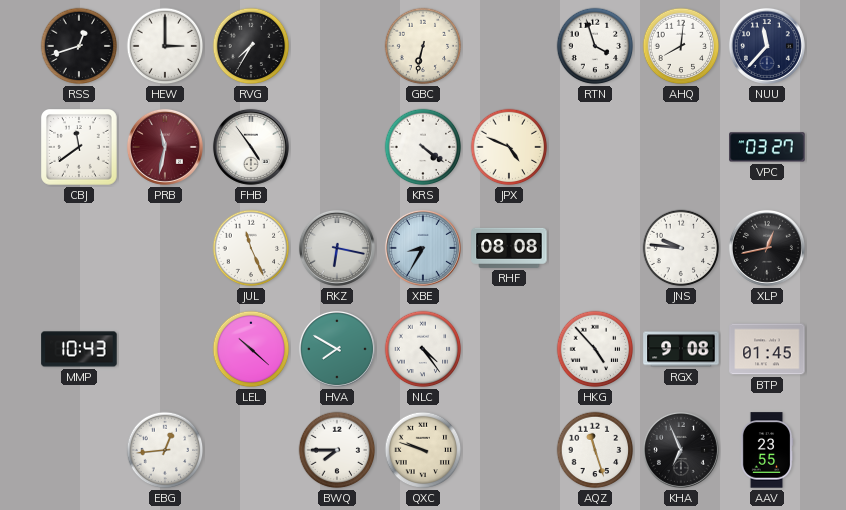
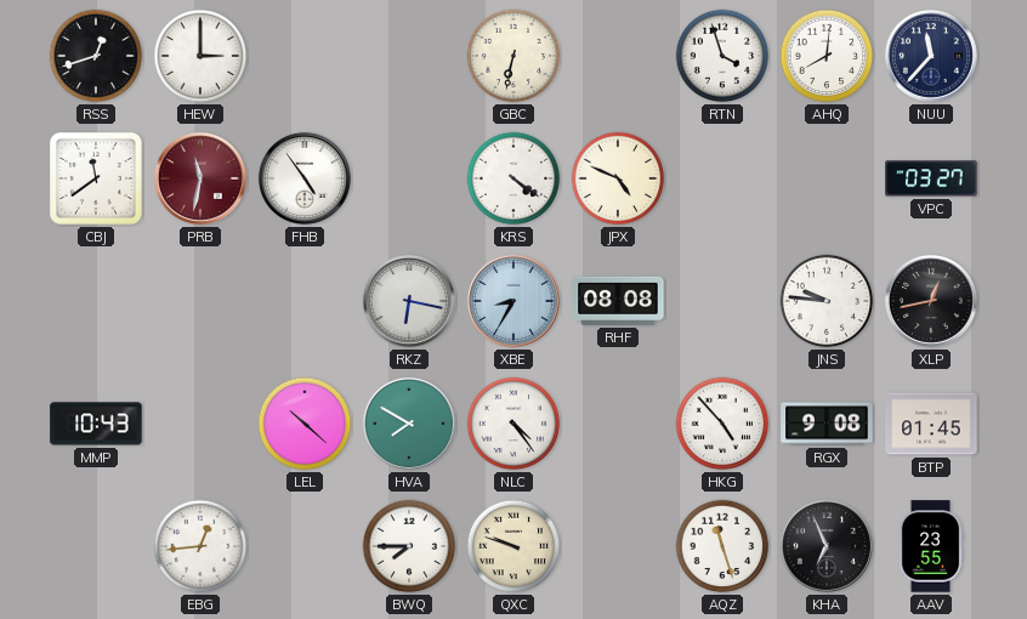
RVG: 7:35 -> none
JUL: 11:26 -> none
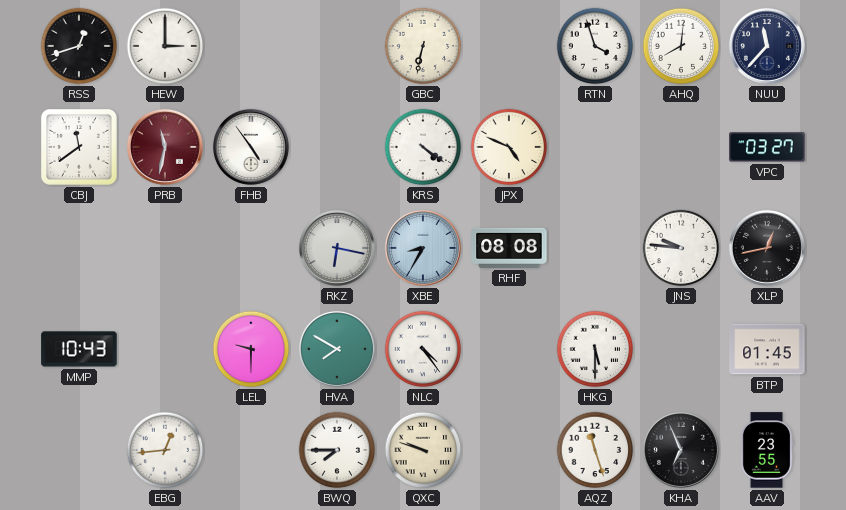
LEL: 10:22 -> 9:30
HKG: 4:53 -> 5:30
RGX: 9:08 -> none
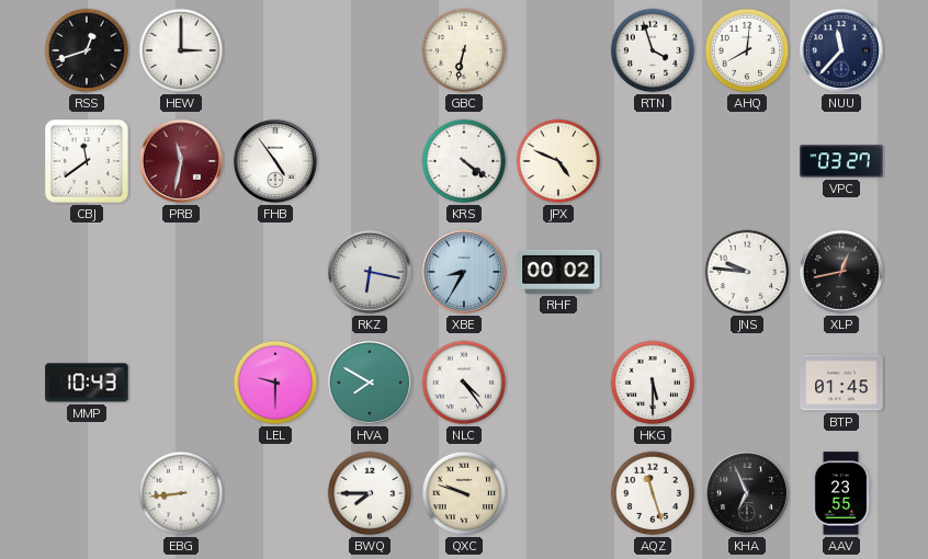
RHF: 08:08 -> 00:02
EBG: 12:44 -> 8:44
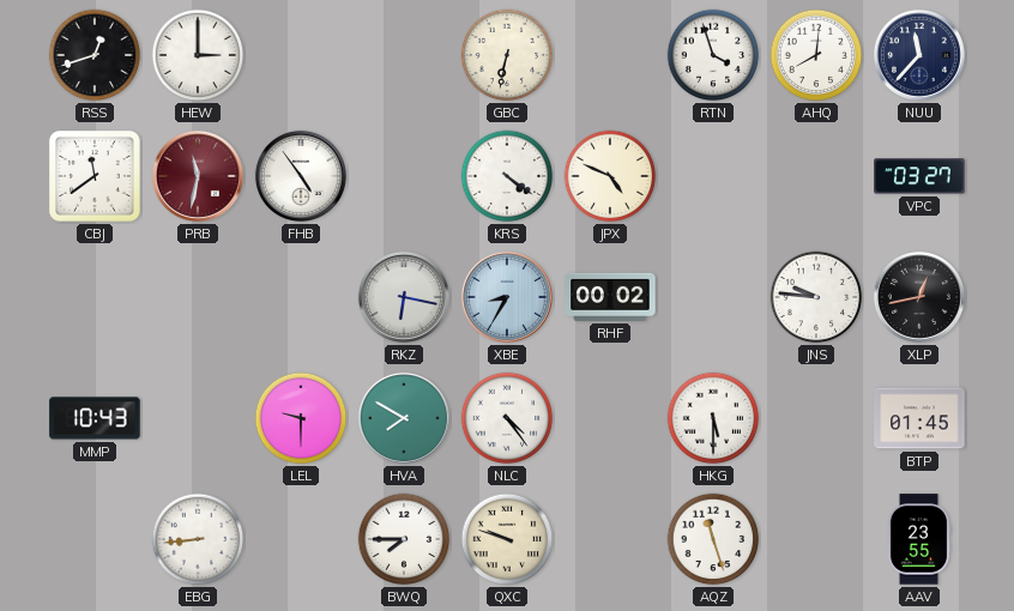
KHA: 6:56 -> none
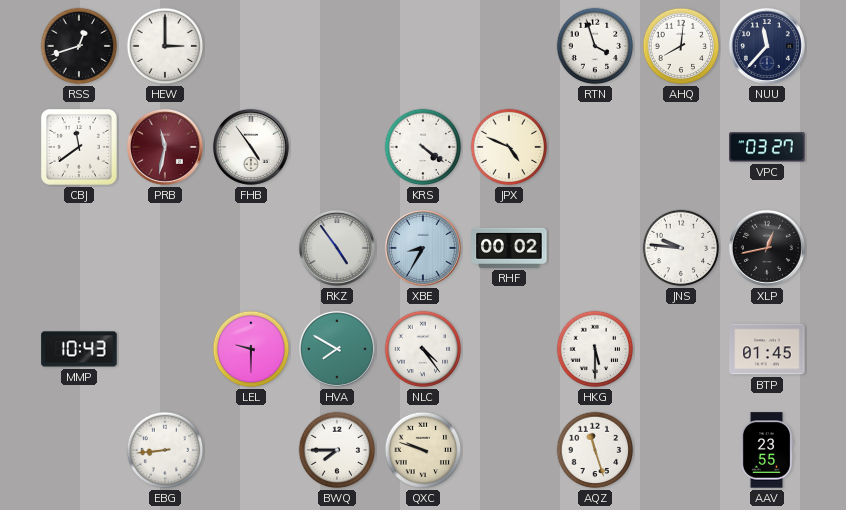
GBC: 6:32 -> none
RKZ: 6:17 -> 4:54
